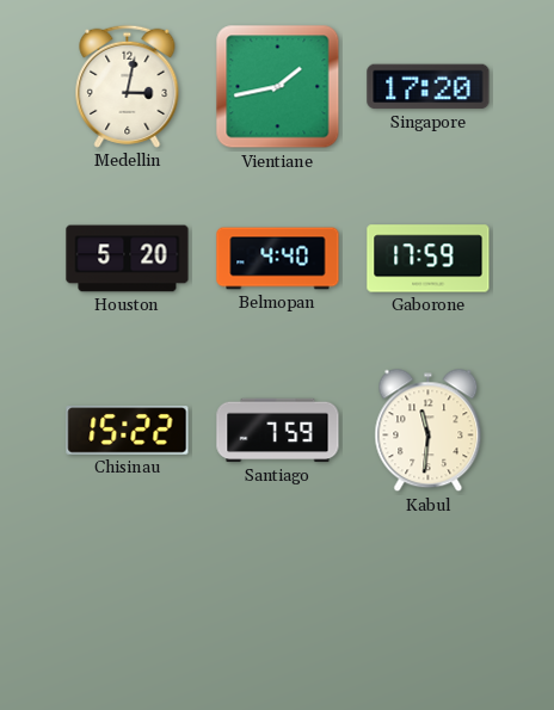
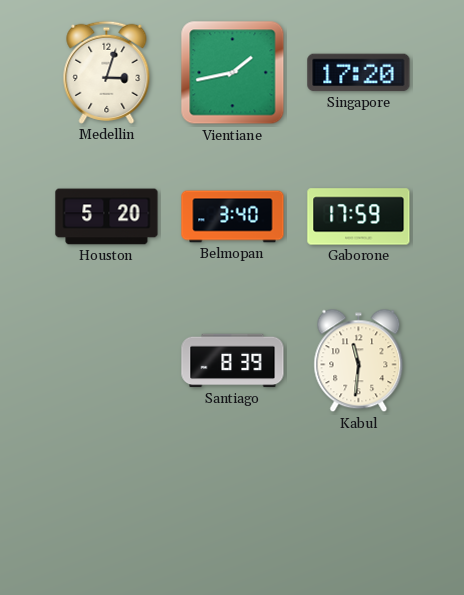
Medellin: 3:02 -> 3:03
Belmopan: 4:40 -> 3:40
Chisinau: 15:22 -> none
Santiago: 7:59 -> 8:39
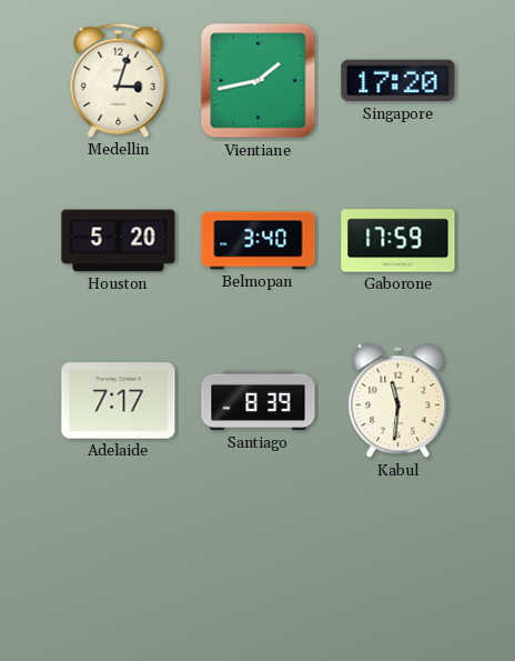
Adelaide: none -> 7:17
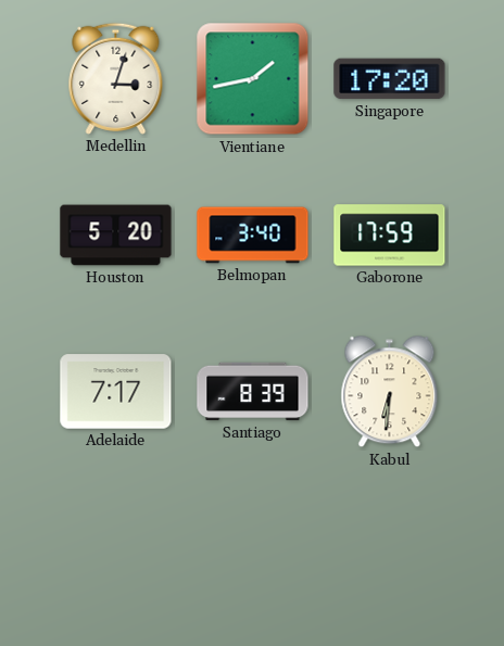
Kabul: 11:31 -> 6:31
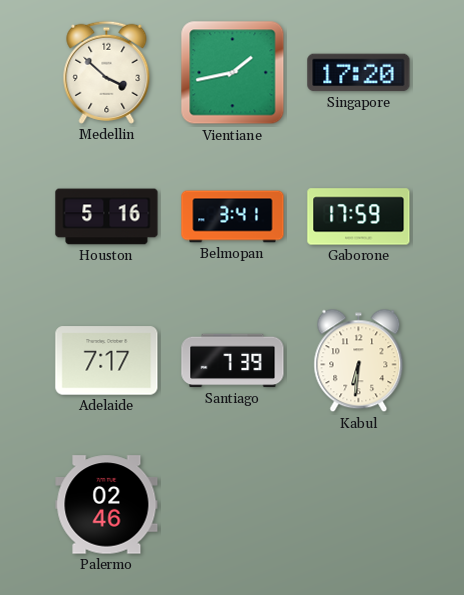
Medellin: 3:03 -> 3:52
Houston: 5:20 -> 5:16
Belmopan: 3:40 -> 3:41
Santiago: 8:39 -> 7:39
Palermo: none -> 02:46
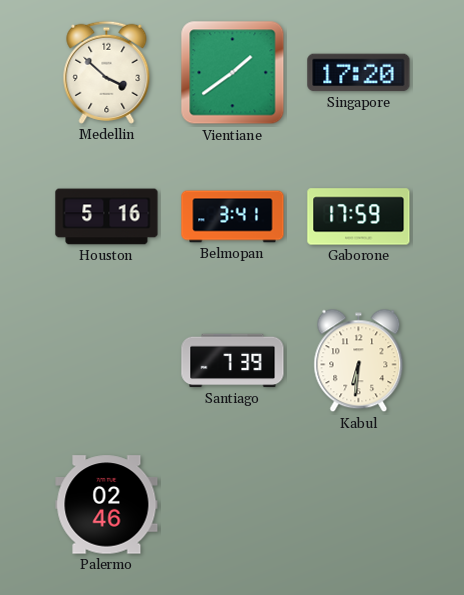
Vientiane: 1:43 -> 1:39
Adelaide: 7:17 -> none
